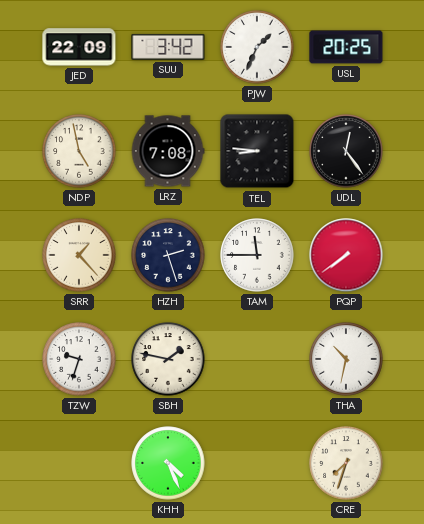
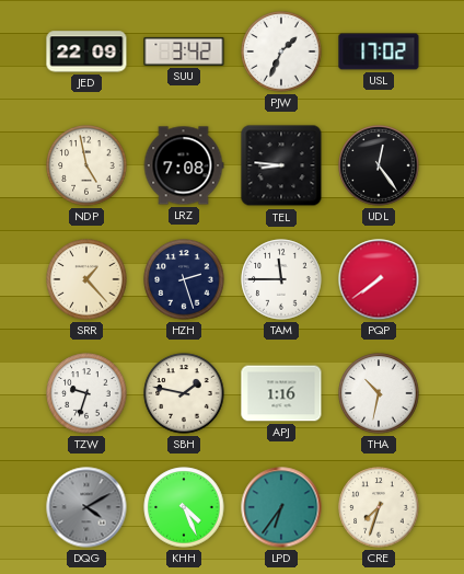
USL: 20:25 -> 17:02
APJ: none -> 1:16
DQG: none -> 4:10
LPD: none -> 6:36
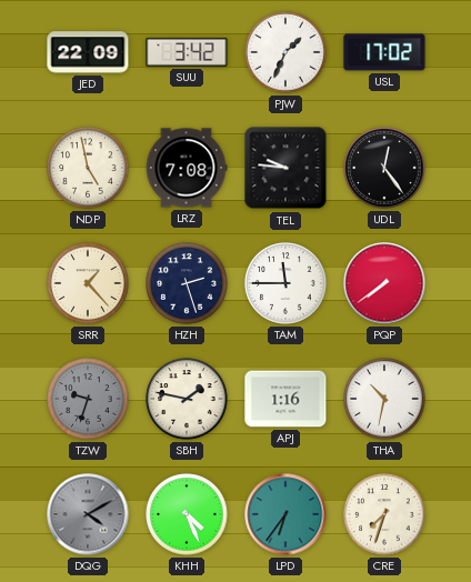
TEL: 8:46 -> 9:46
TZW dial: white -> grey
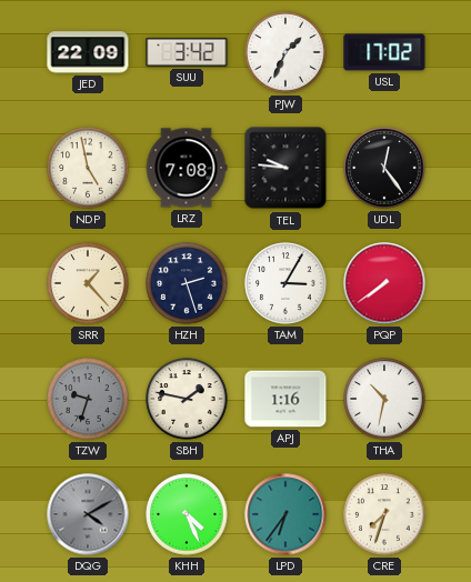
TAM: 11:45 -> 3:05
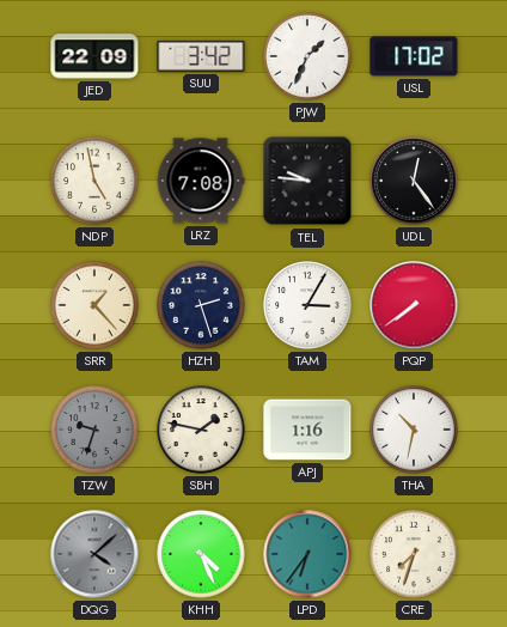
DQG: 4:10 -> 4:08
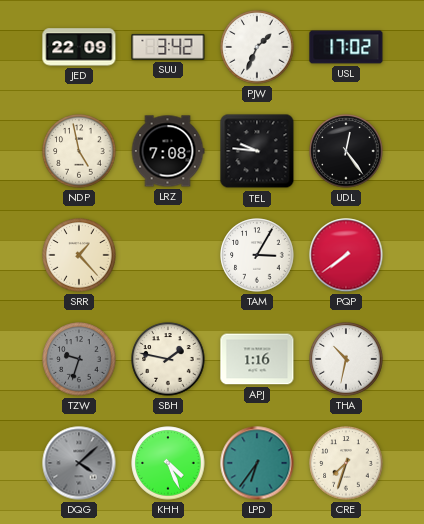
HZH: 2:27 -> none
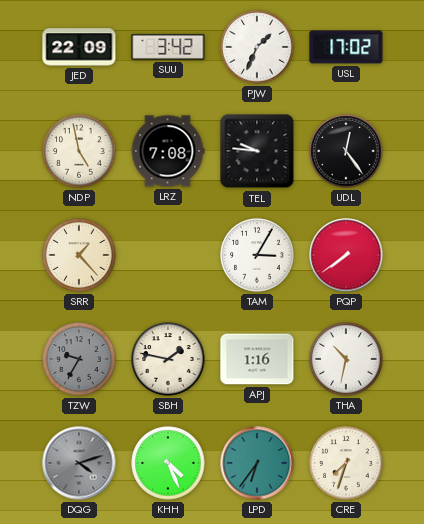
TZW: 9:33 -> 9:35
DQG: 4:08 -> 4:12
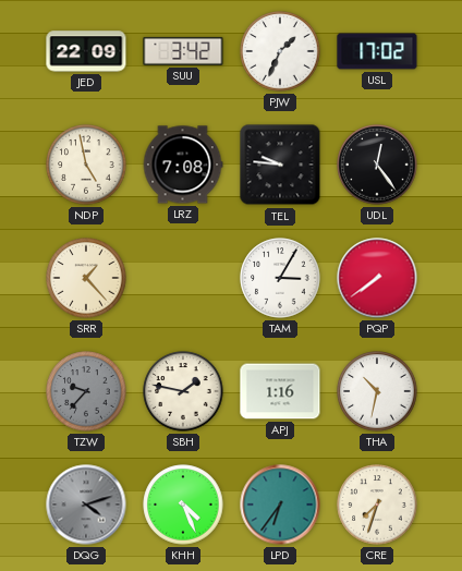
TZW: 9:35 -> 9:37
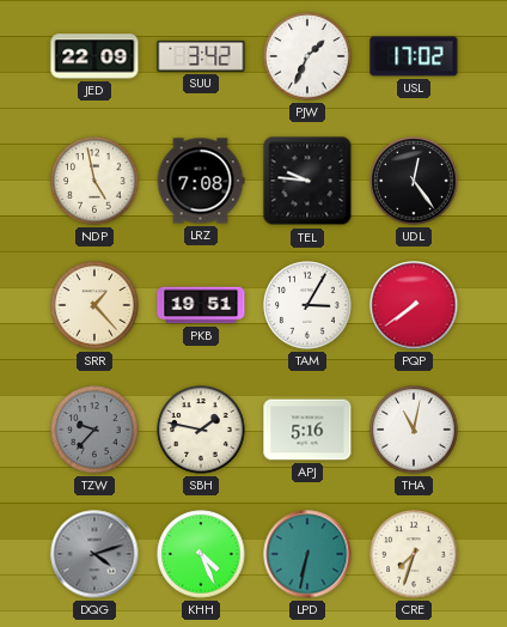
PKB: none -> 19:51
APJ: 1:16 -> 5:16
THA: 10:32 -> 11:02
LPD: 6:36 -> 6:32
